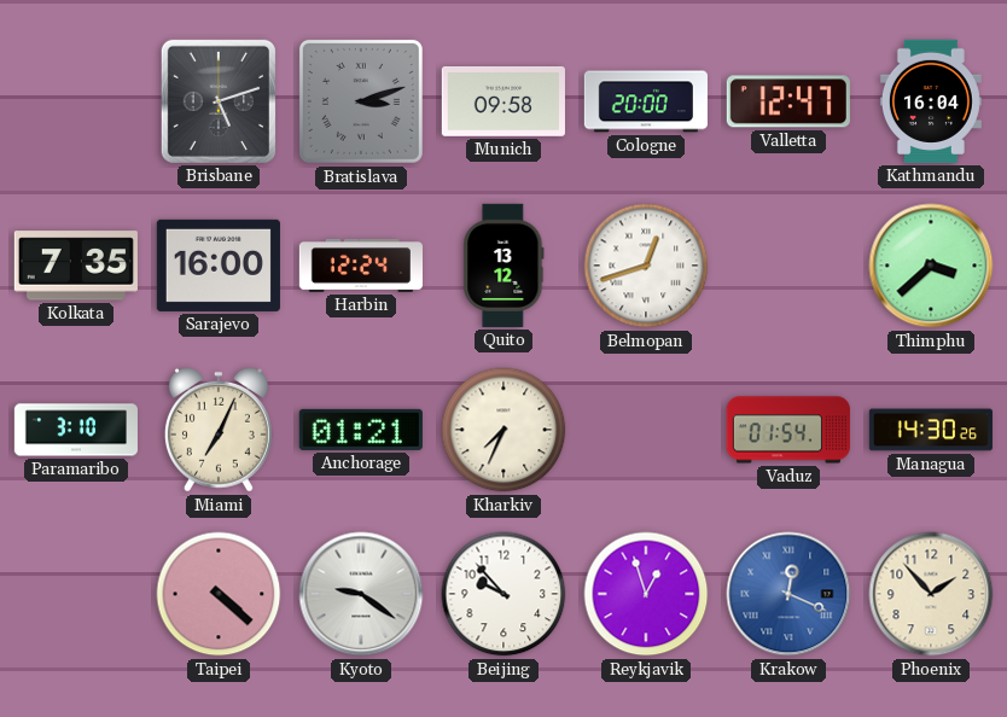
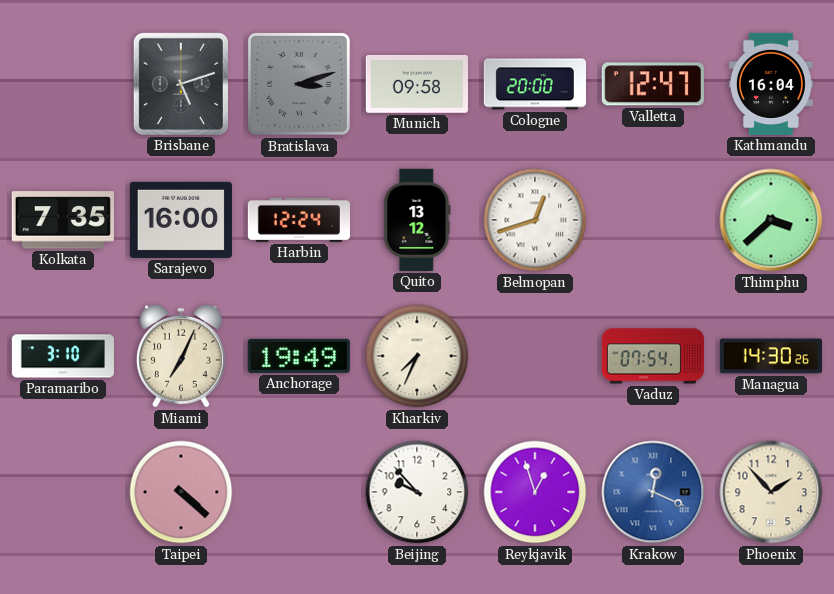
Anchorage: 01:21 -> 19:49
Vaduz: 01:54 -> 07:54
Kyoto: 9:21 -> none
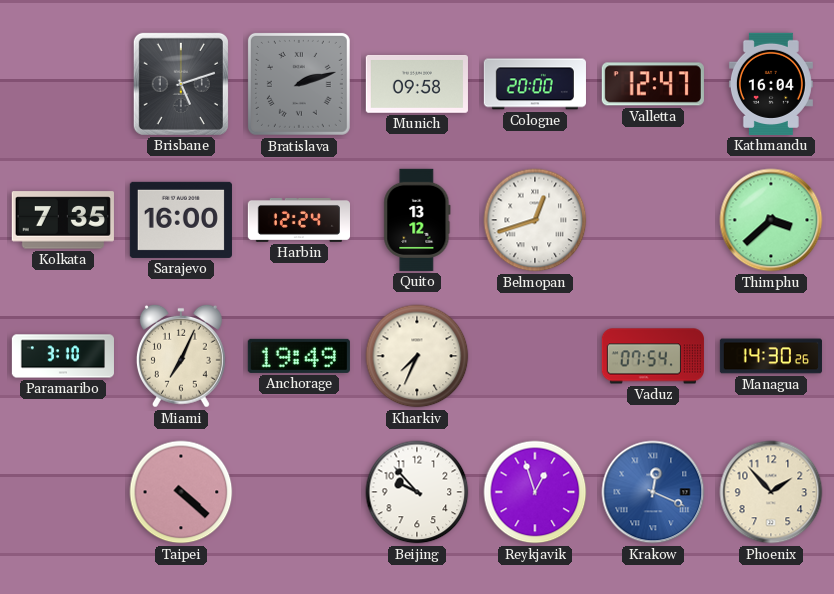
Bratislava: 3:12 -> 2:12
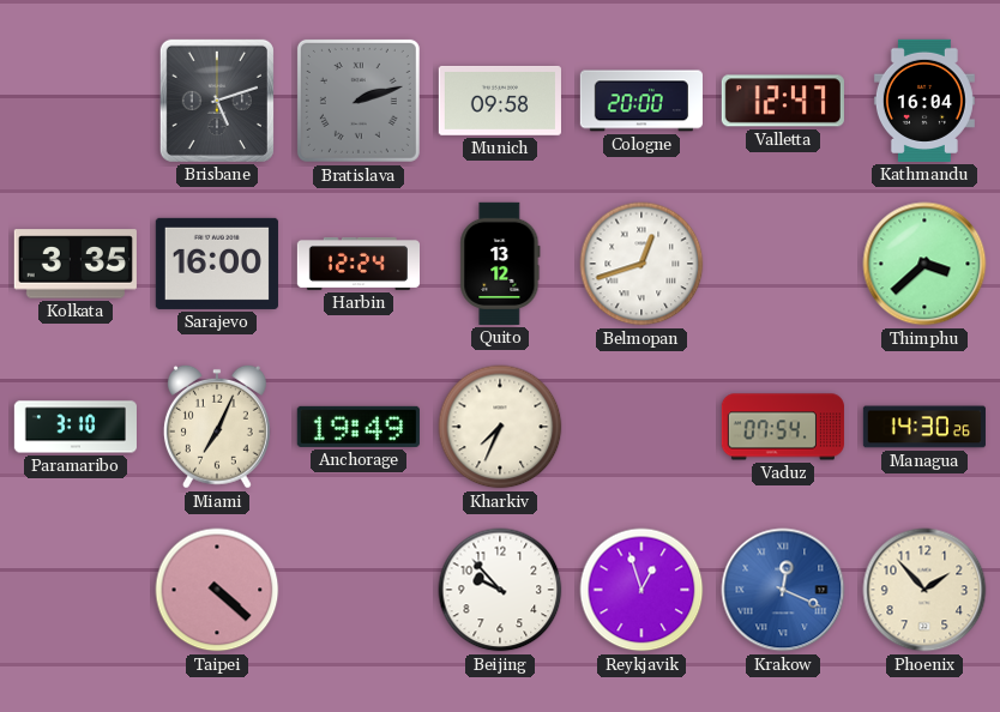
Kolkata: 7:35 -> 3:35
